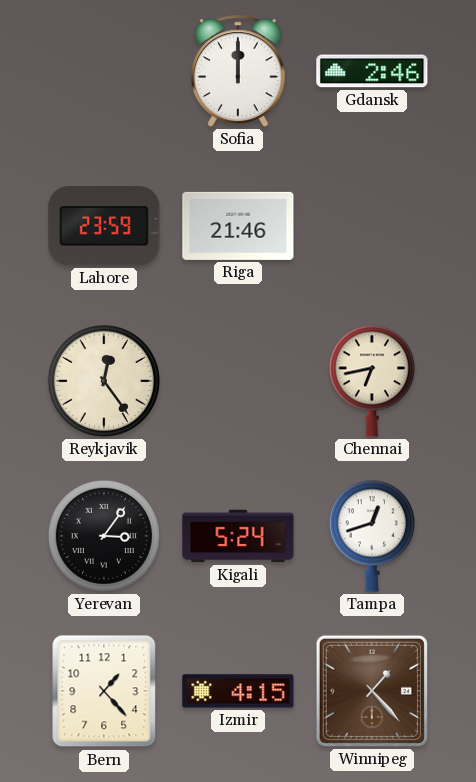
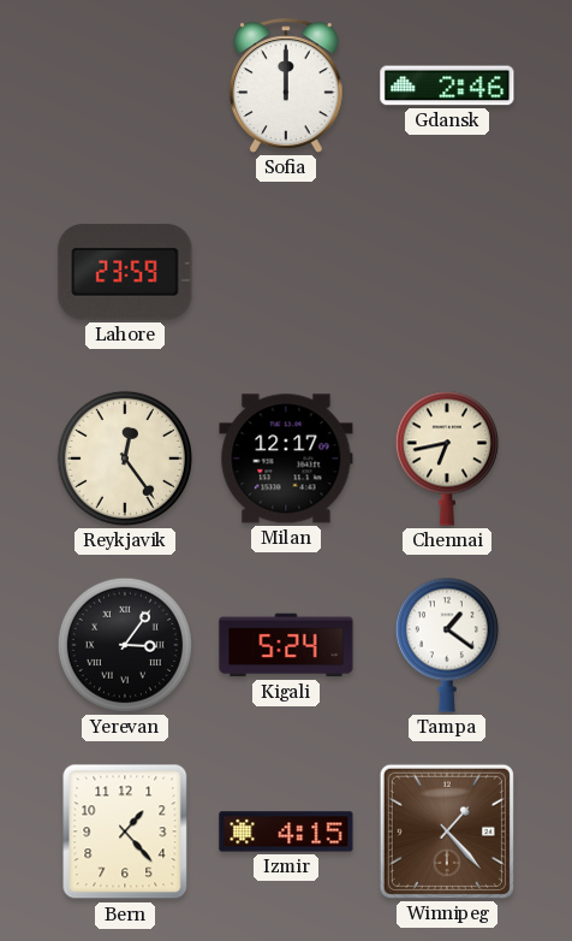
Riga: 21:46 -> none
Milan: none -> 12:17
Tampa: 12:42 -> 1:21
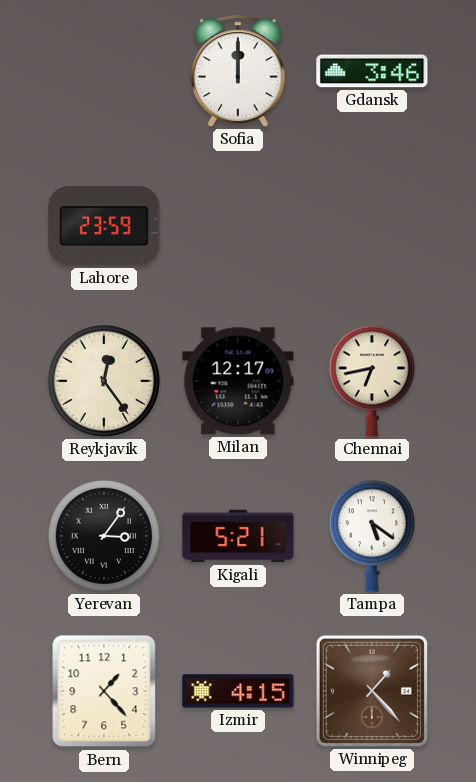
Gdansk: 2:46 -> 3:46
Kigali: 5:24 -> 5:21
Tampa: 1:21 -> 5:21
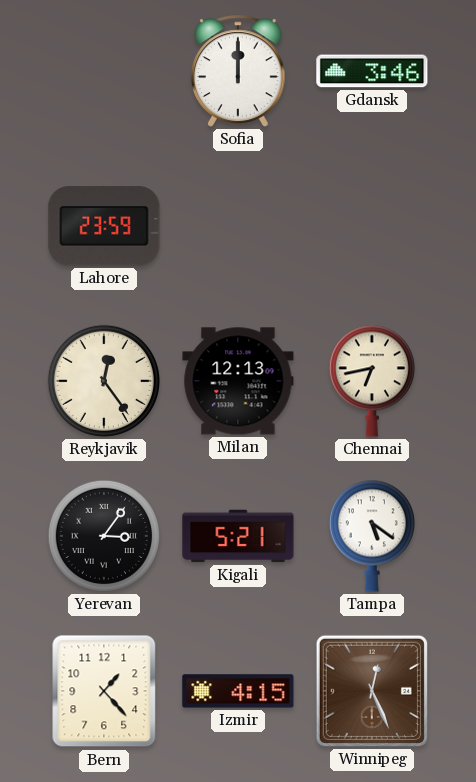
Milan: 12:17 -> 12:13
Winnipeg: 1:23 -> 12:26
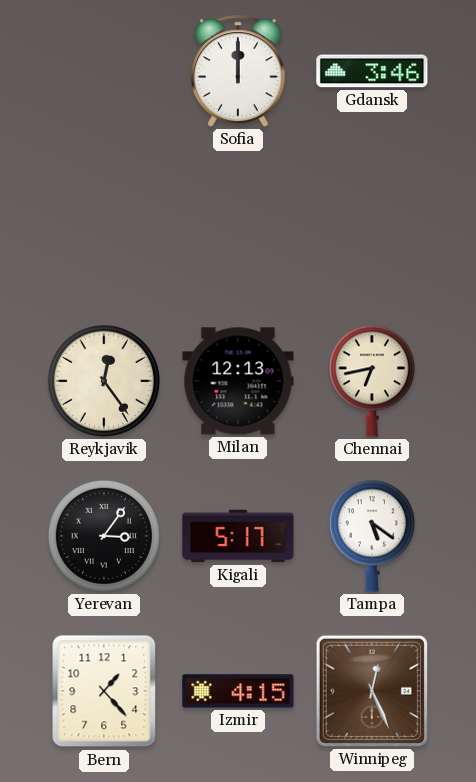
Lahore: 23:59 -> none
Kigali: 5:21 -> 5:17
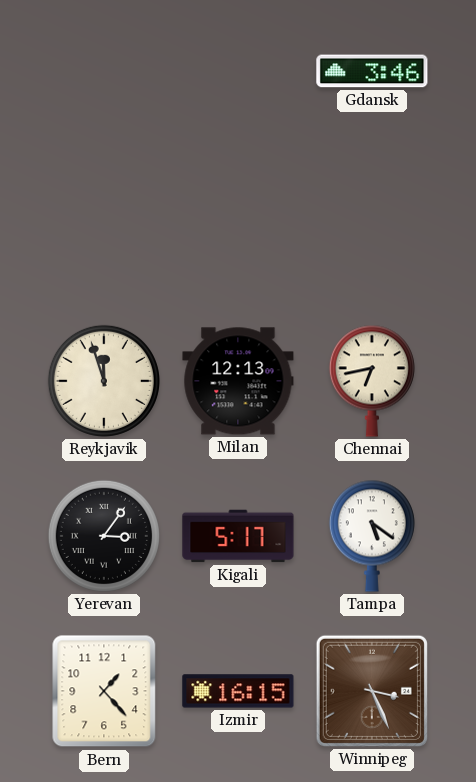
Sofia: 12:00 -> none
Reykjavik: 12:24 -> 11:57
Izmir: 4:15 -> 16:15
Winnipeg: 12:26 -> 3:26
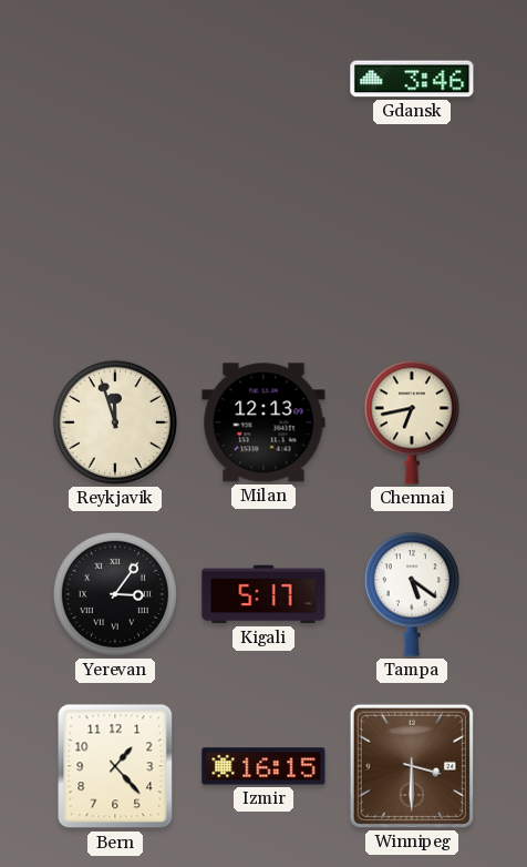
Winnipeg: 3:26 -> 3:30
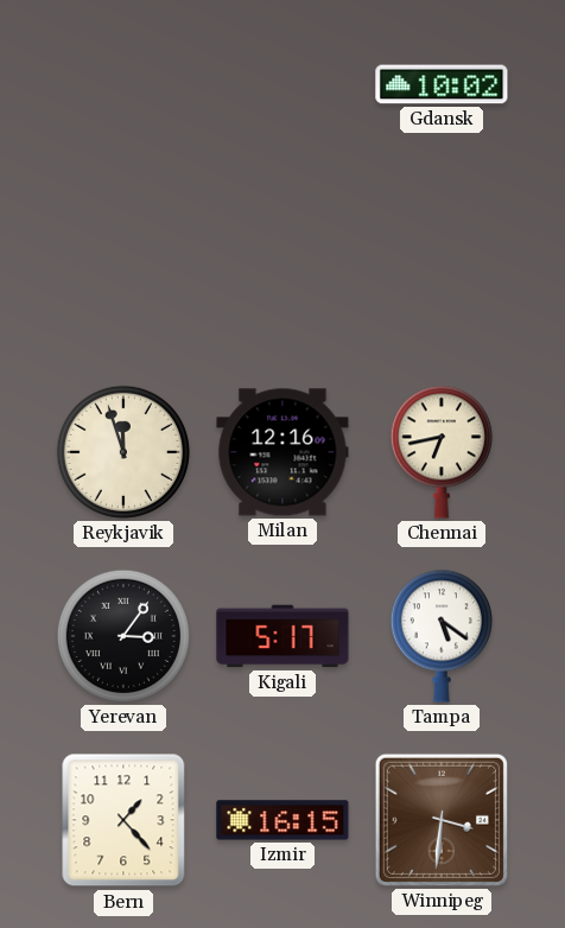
Gdansk: 3:46 -> 10:02
Milan: 12:13 -> 12:16
Winnipeg: 3:30 -> 3:31
